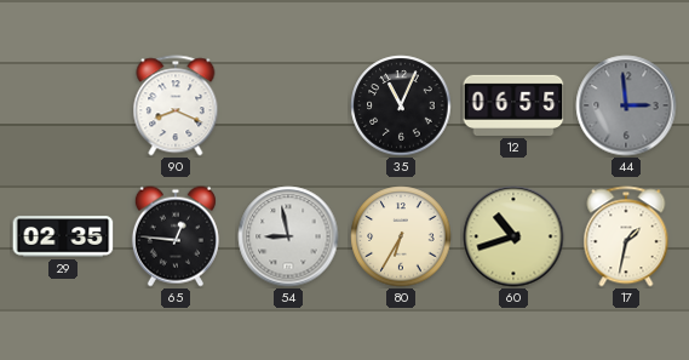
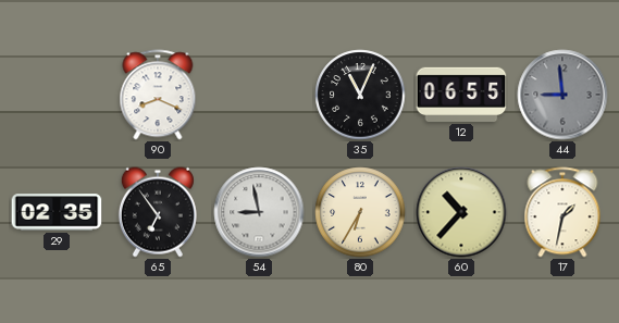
44: 2:59 -> 8:59
65: 12:46 -> 6:54
60: 10:42 -> 10:37
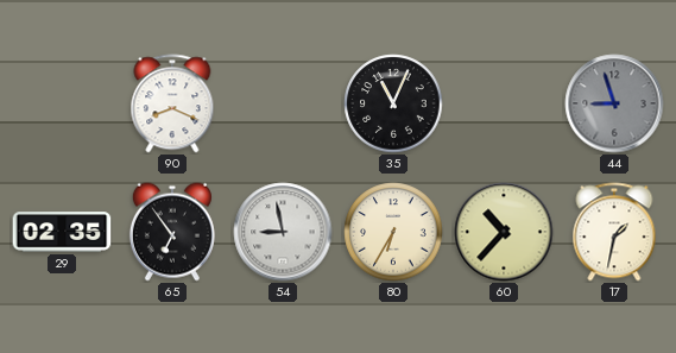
12: 06:55 -> none
44: 8:59 -> 8:57
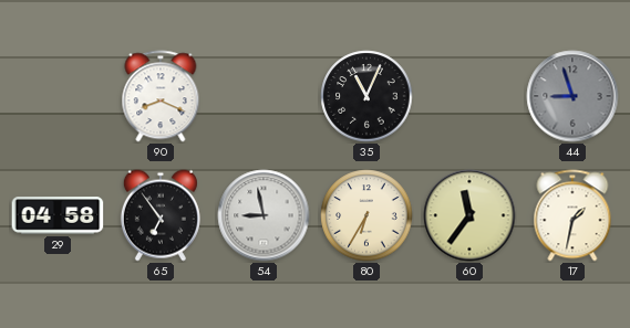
29: 02:35 -> 04:58
60: 10:37 -> 11:36
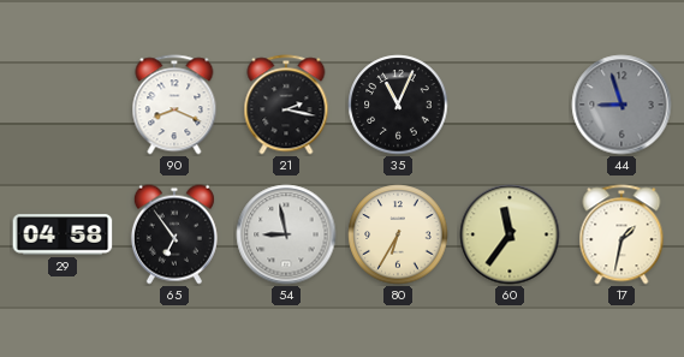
21: none -> 2:17
